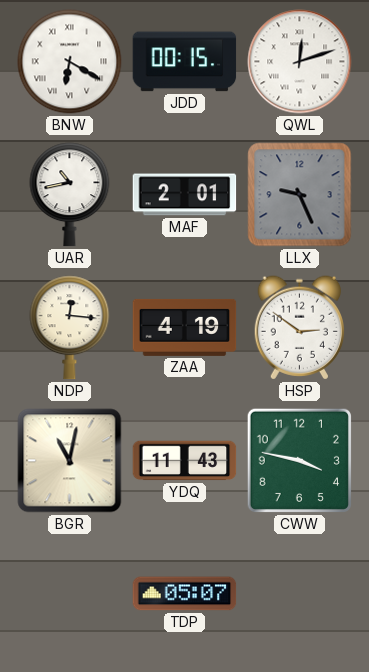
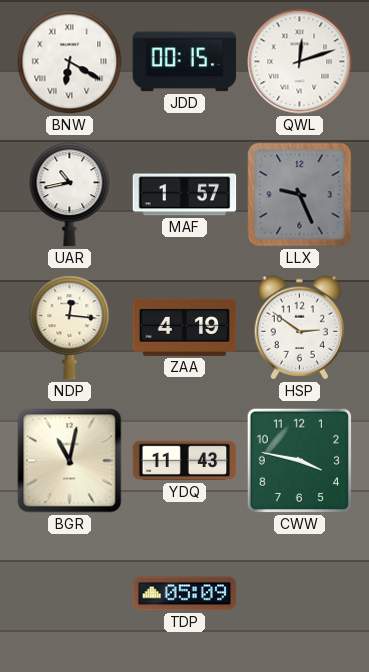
MAF: 2:01 -> 1:57
TDP: 05:07 -> 05:09
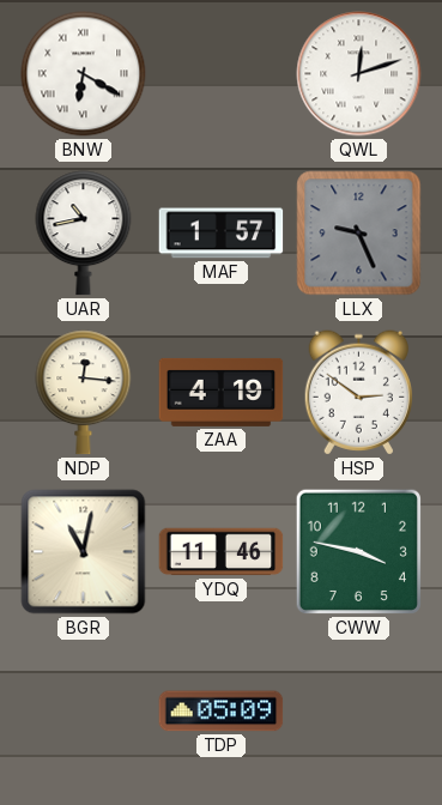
JDD: 00:15 -> none
YDQ: 11:43 -> 11:46
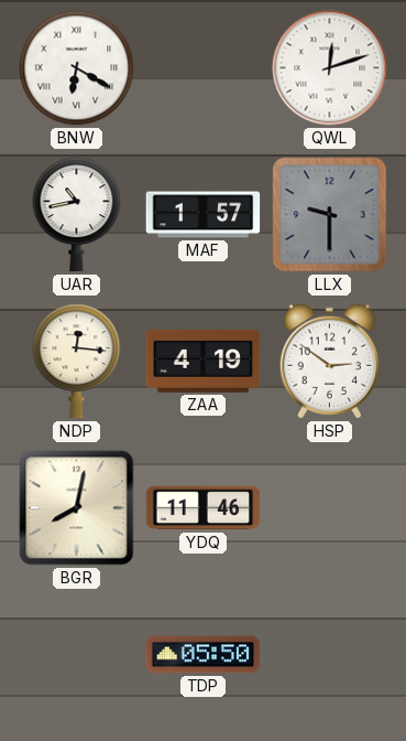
LLX: 9:26 -> 9:30
BGR: 11:02 -> 8:02
CWW: 3:47 -> none
TDP: 05:09 -> 05:50
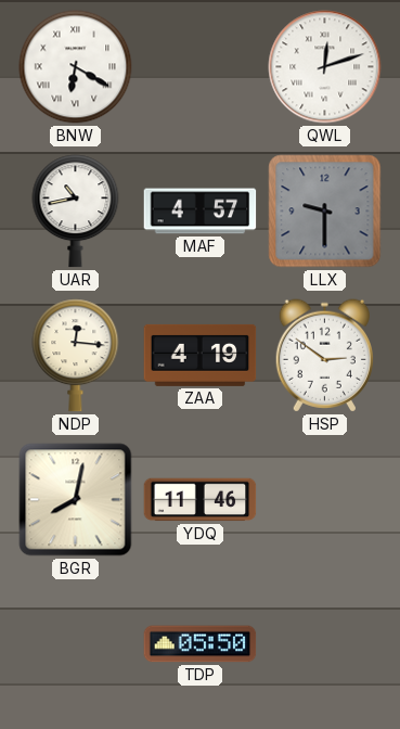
MAF: 1:57 -> 4:57
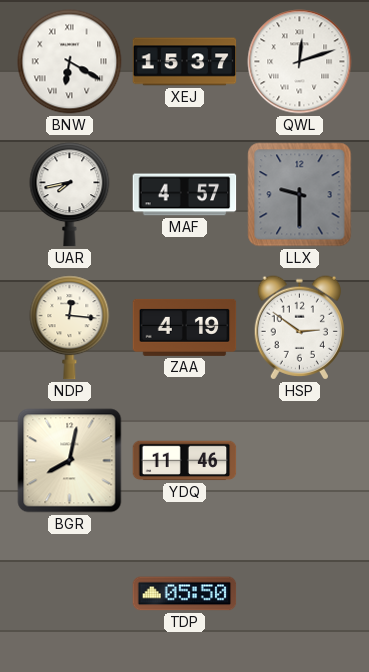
XEJ: none -> 15:37
UAR: 10:43 -> 7:43
